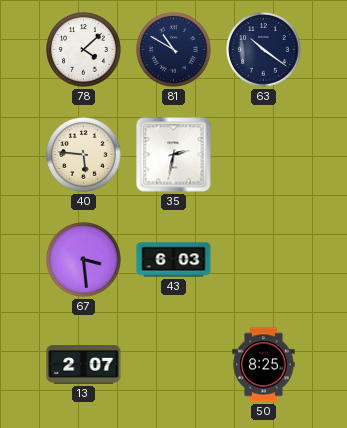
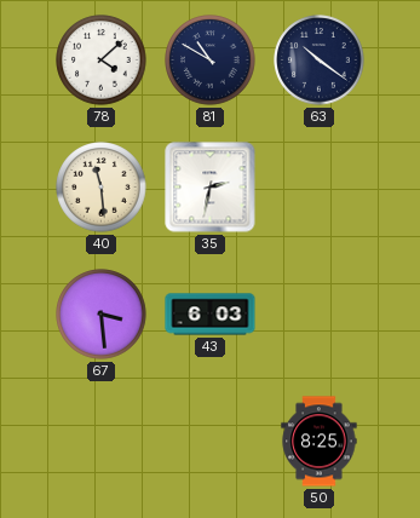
40: 5:46 -> 11:29
13: 2:07 -> none
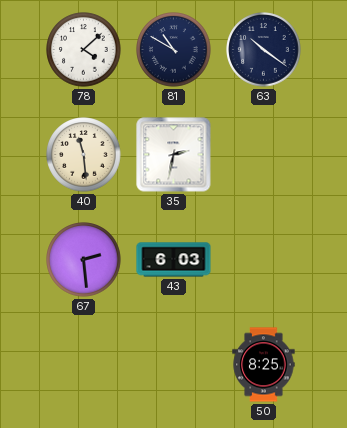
67: 3:29 -> 2:29
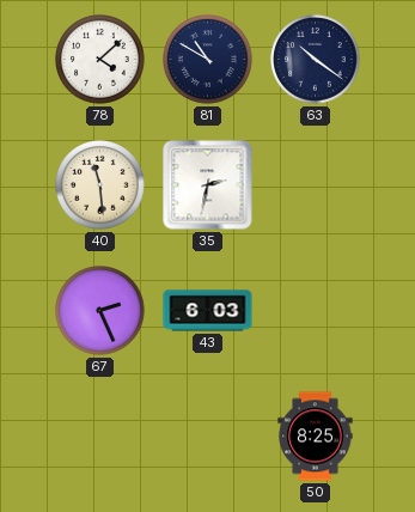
67: 2:29 -> 2:26
